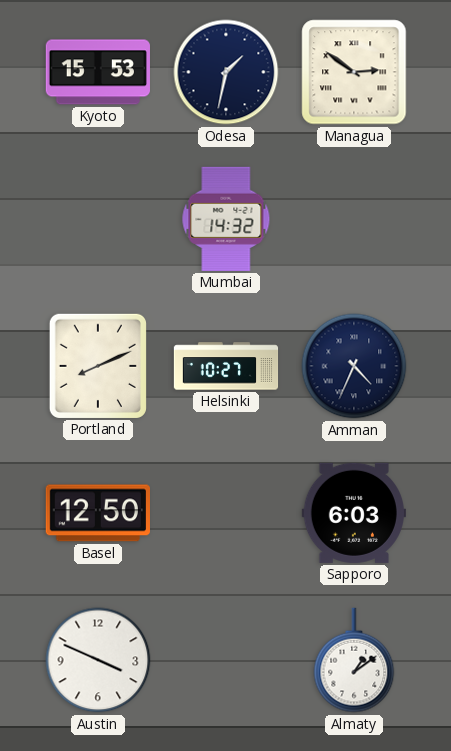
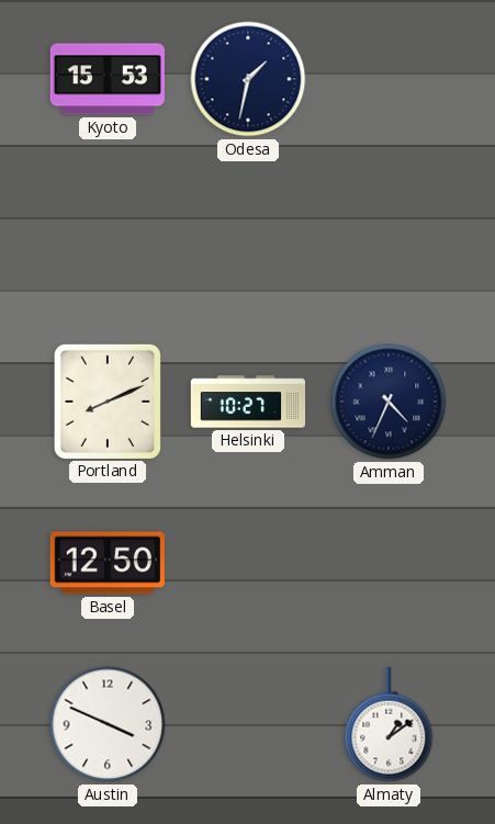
Managua: 2:51 -> none
Mumbai: 14:32 -> none
Sapporo: 6:03 -> none
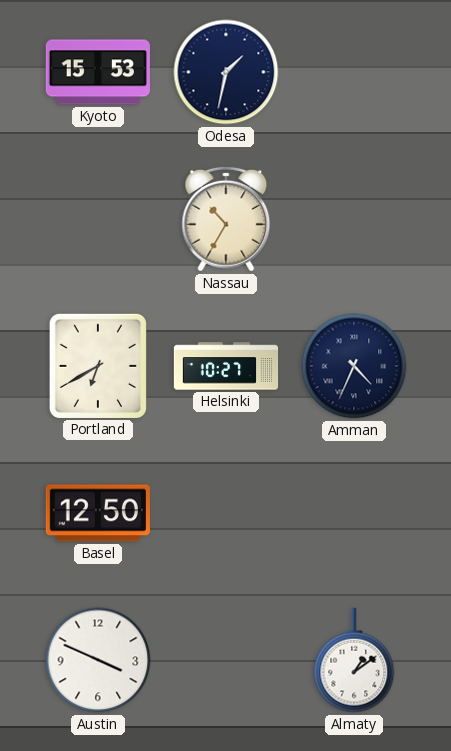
Nassau: none -> 10:35
Portland: 8:11 -> 6:40
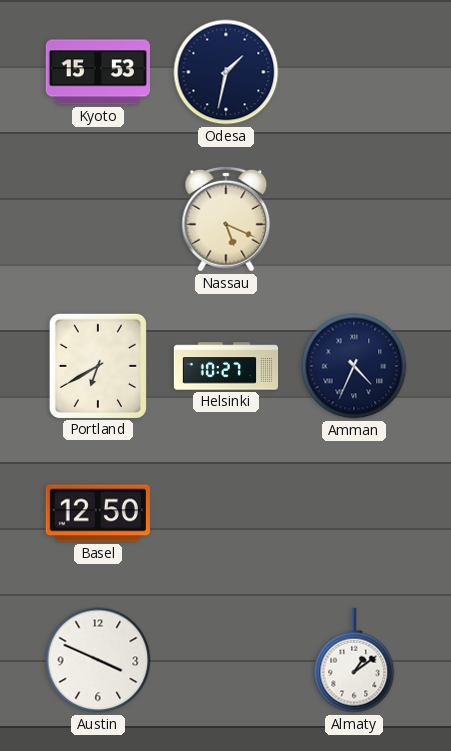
Nassau: 10:35 -> 5:19
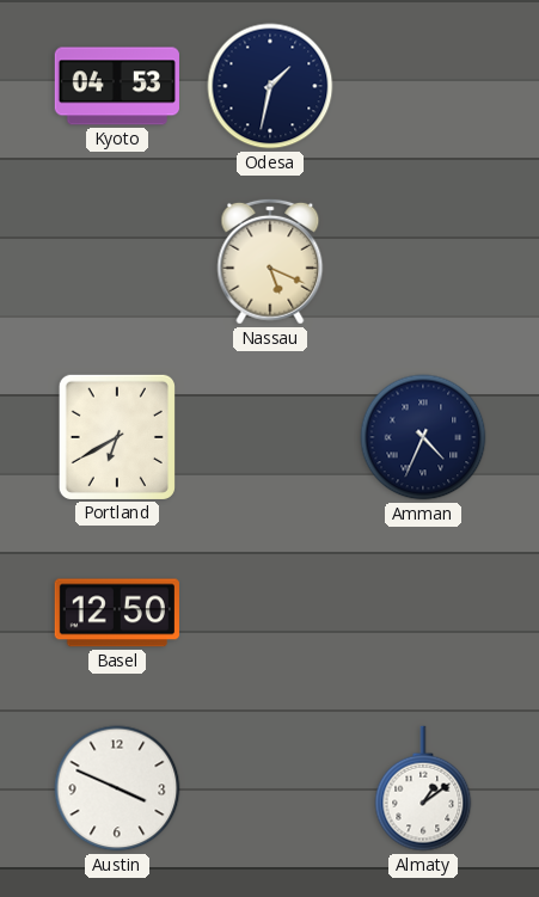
Kyoto: 15:53 -> 04:53
Helsinki: 10:27 -> none
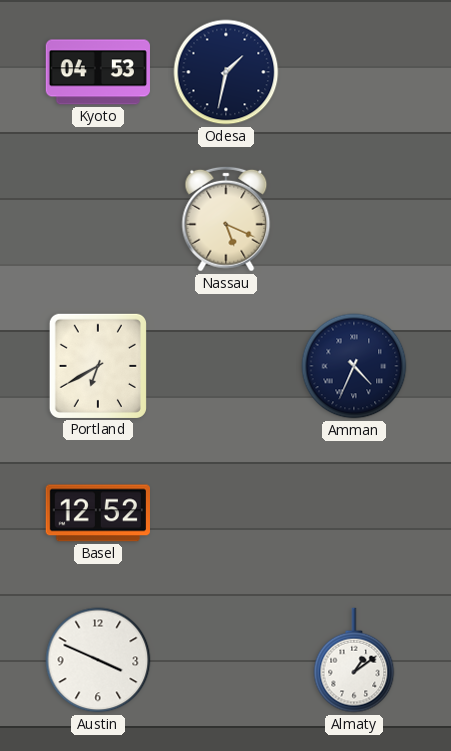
Basel: 12:50 -> 12:52
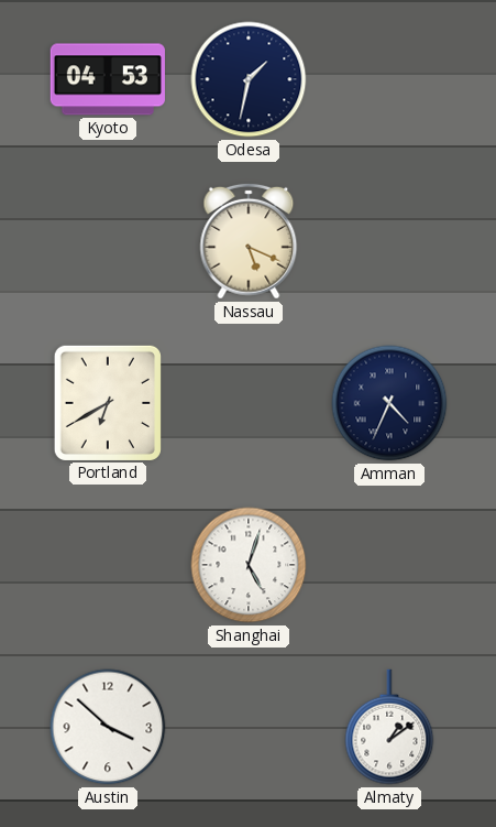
Basel: 12:52 -> none
Shanghai: none -> 5:03
Austin: 3:49 -> 3:52
